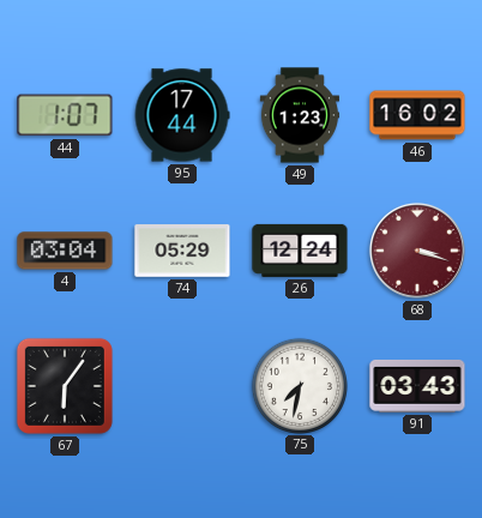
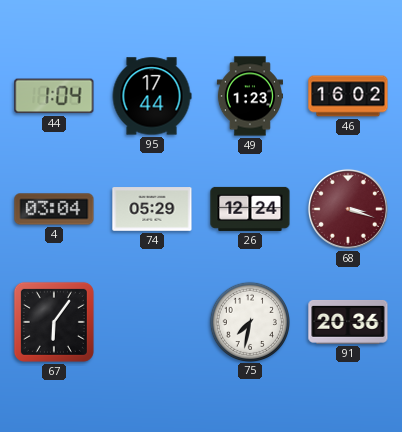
44: 1:07 -> 1:04
91: 03:43 -> 20:36
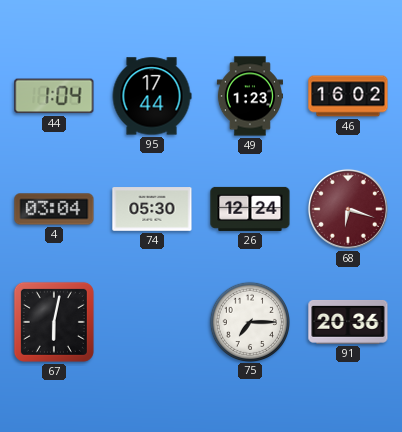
74: 05:29 -> 05:30
68: 3:18 -> 6:18
67: 6:06 -> 6:02
75: 7:32 -> 7:15
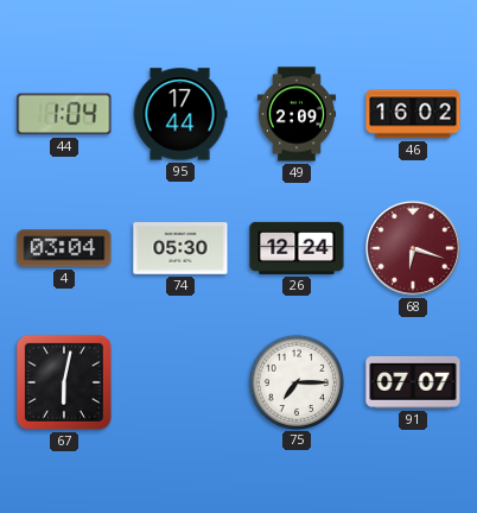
49: 1:23 -> 2:09
91: 20:36 -> 07:07
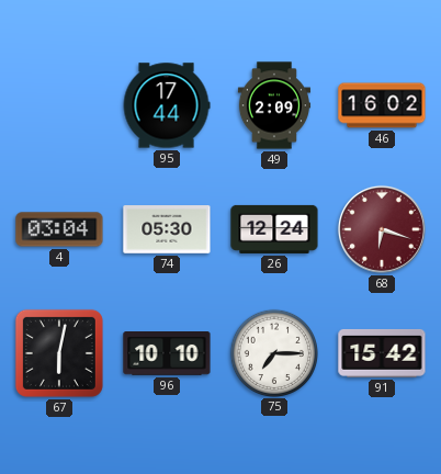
44: 1:04 -> none
96: none -> 10:10
91: 07:07 -> 15:42
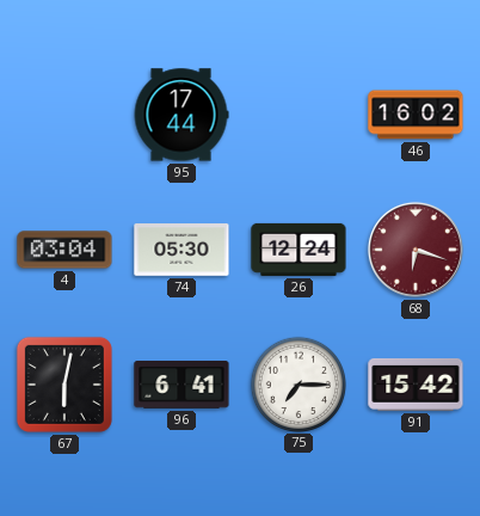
49: 2:09 -> none
96: 10:10 -> 6:41
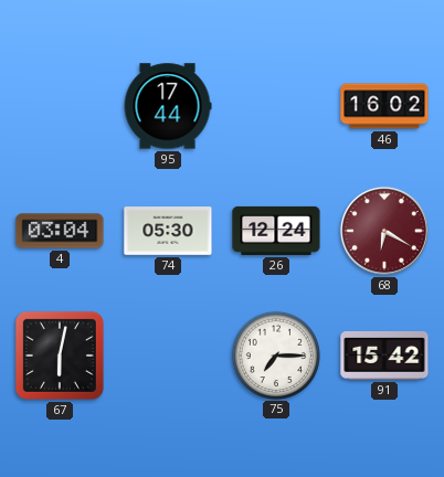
68: 6:18 -> 6:20
96: 6:41 -> none
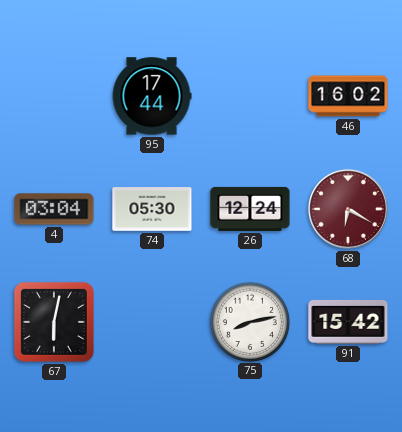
75: 7:15 -> 8:13
